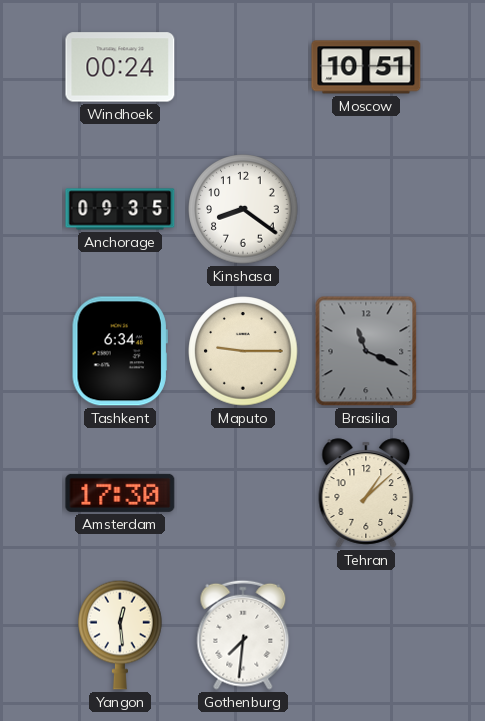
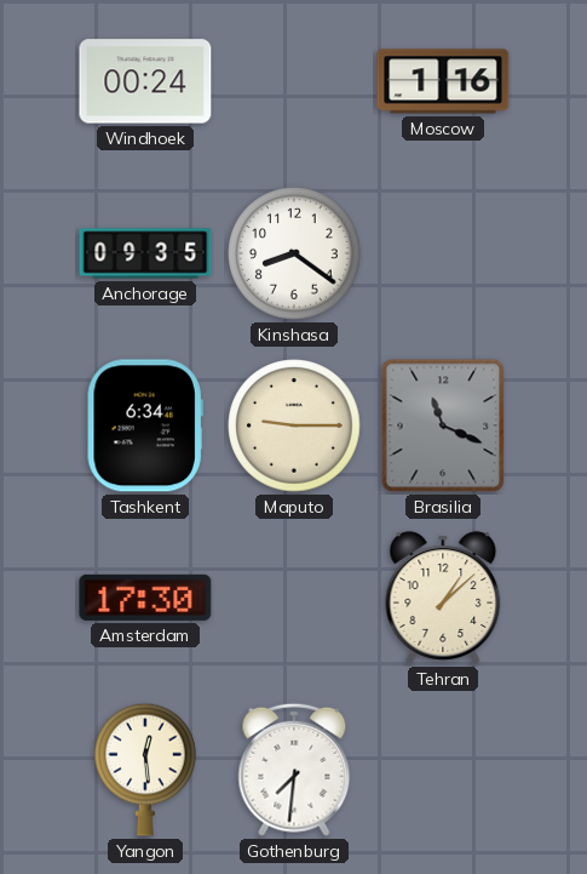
Moscow: 10:51 -> 1:16
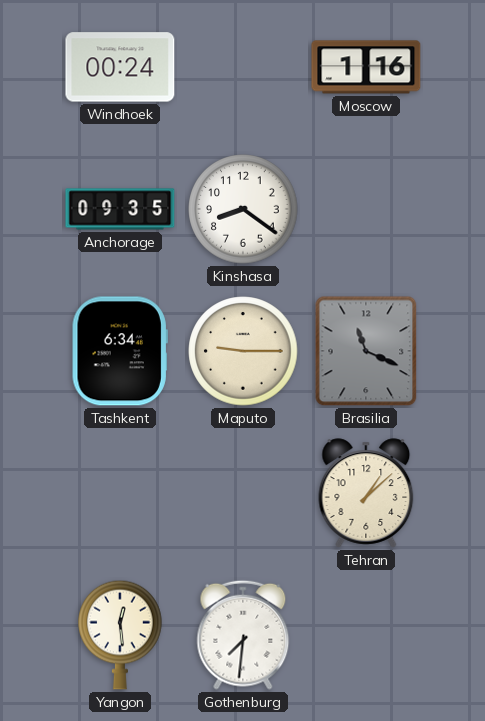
Amsterdam: 17:30 -> none
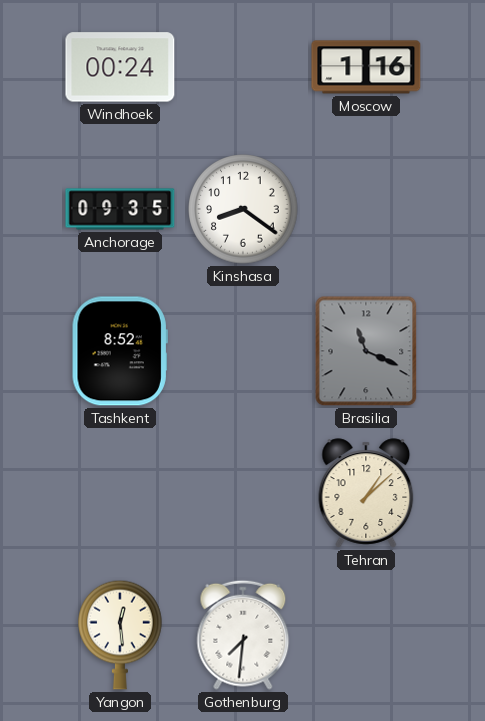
Tashkent: 6:34 -> 8:52
Maputo: 9:15 -> none
